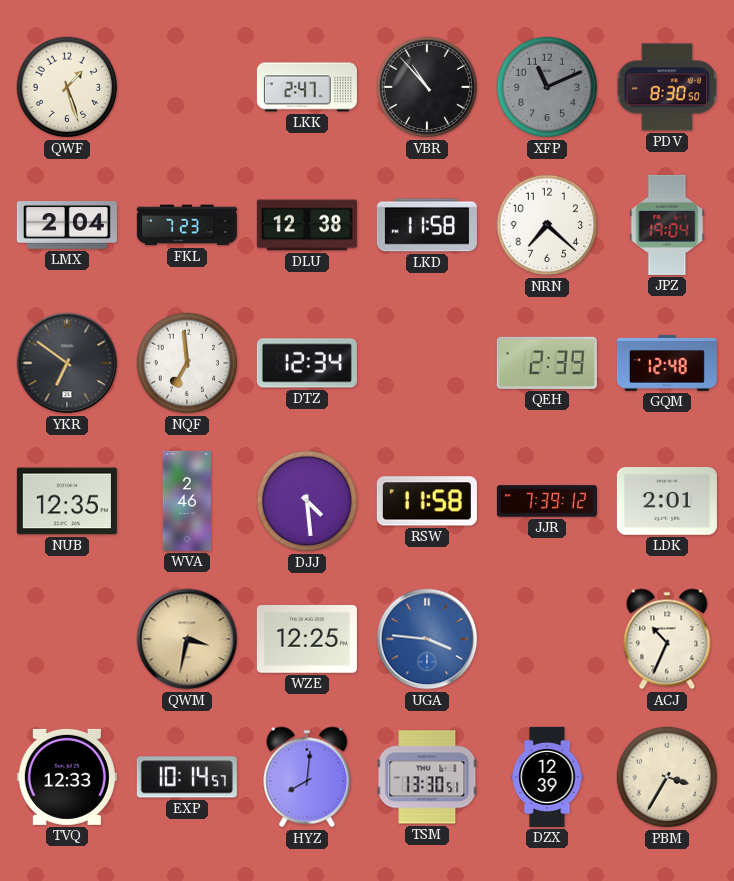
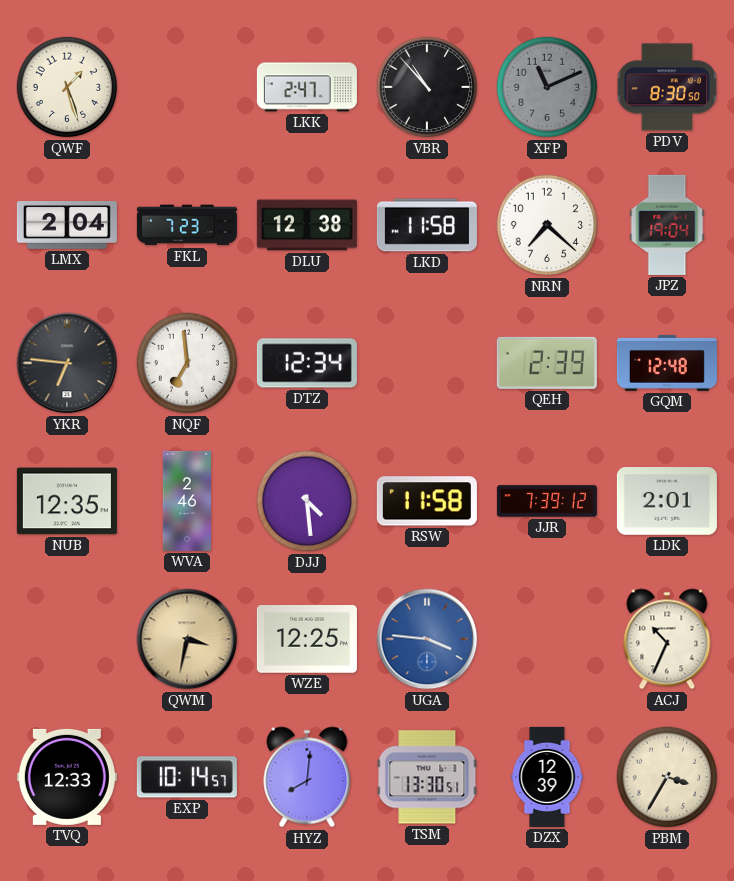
YKR: 6:51 -> 6:46
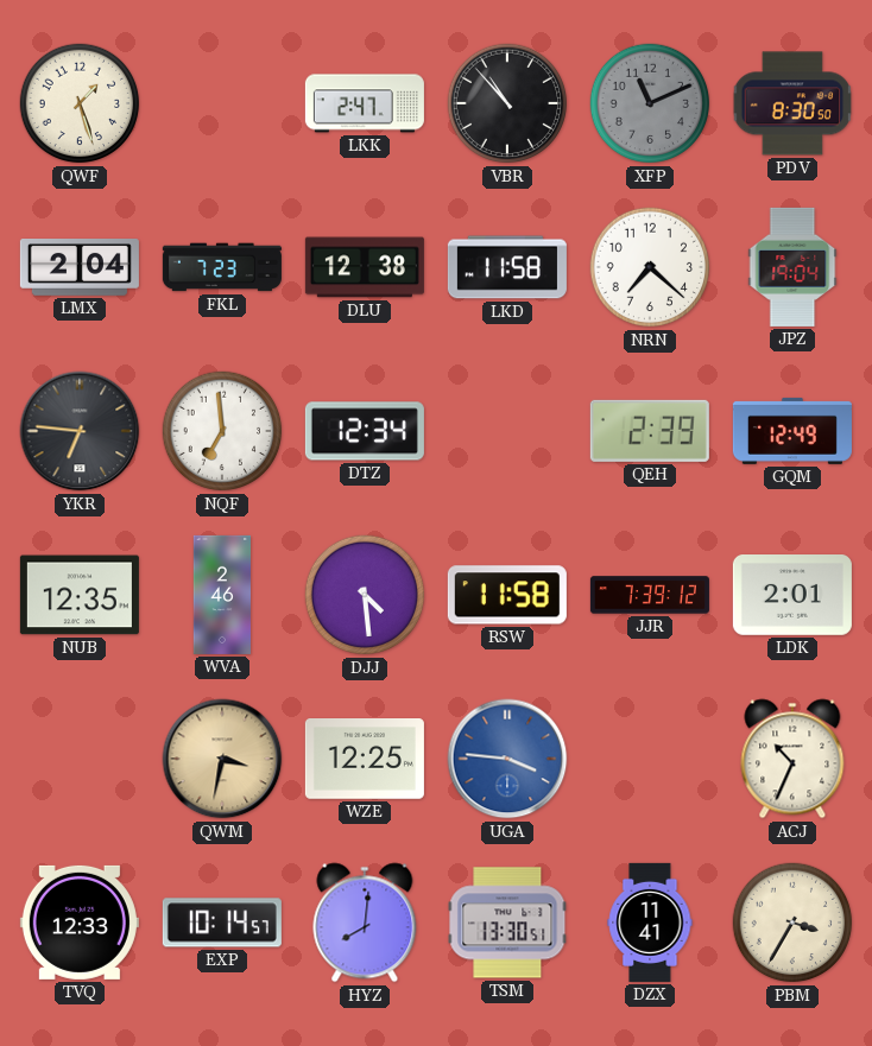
GQM: 12:48 -> 12:49
DZX: 12:39 -> 11:41
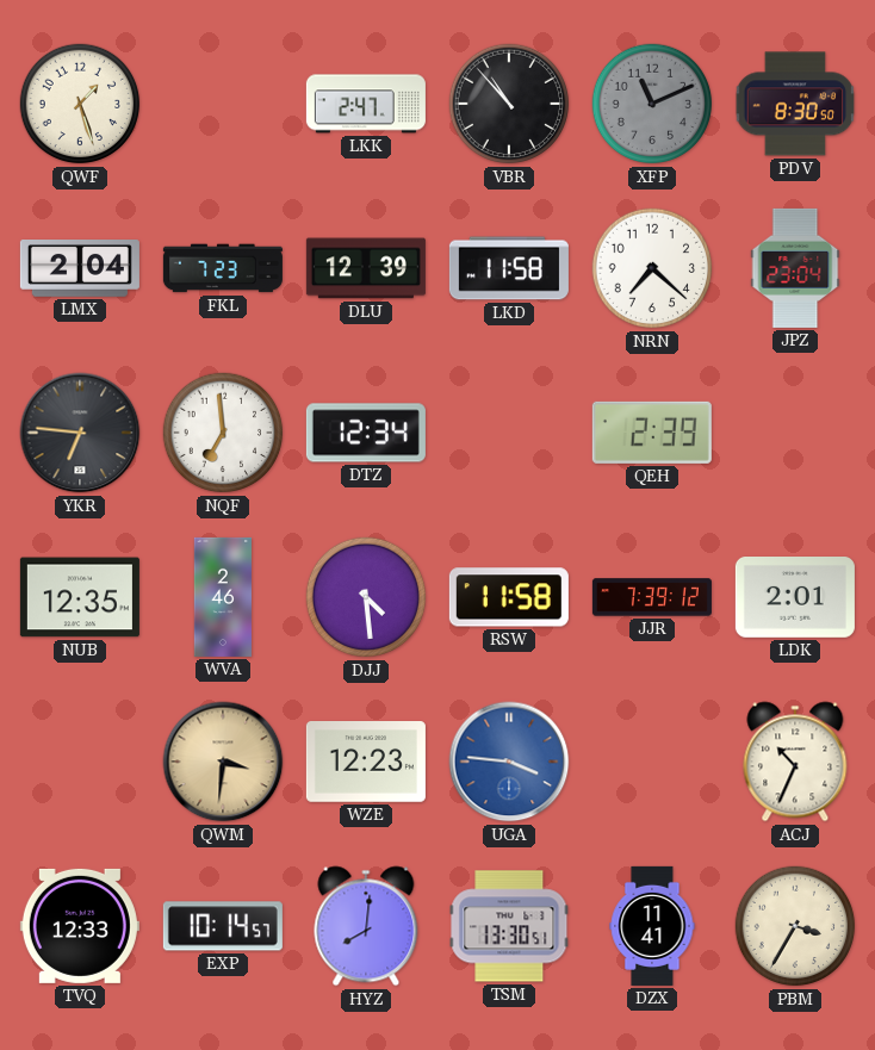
DLU: 12:38 -> 12:39
JPZ: 19:04 -> 23:04
GQM: 12:49 -> none
QWM: 3:32 -> 3:31
WZE: 12:25 -> 12:23
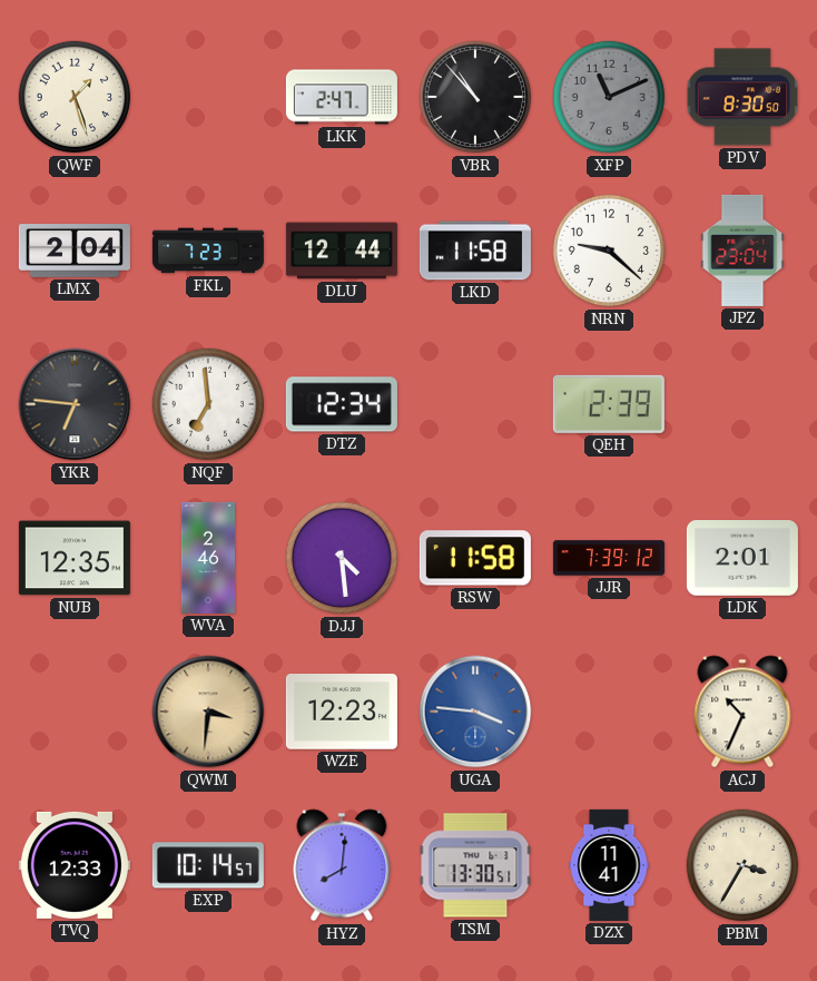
DLU: 12:39 -> 12:44
NRN: 7:22 -> 9:22
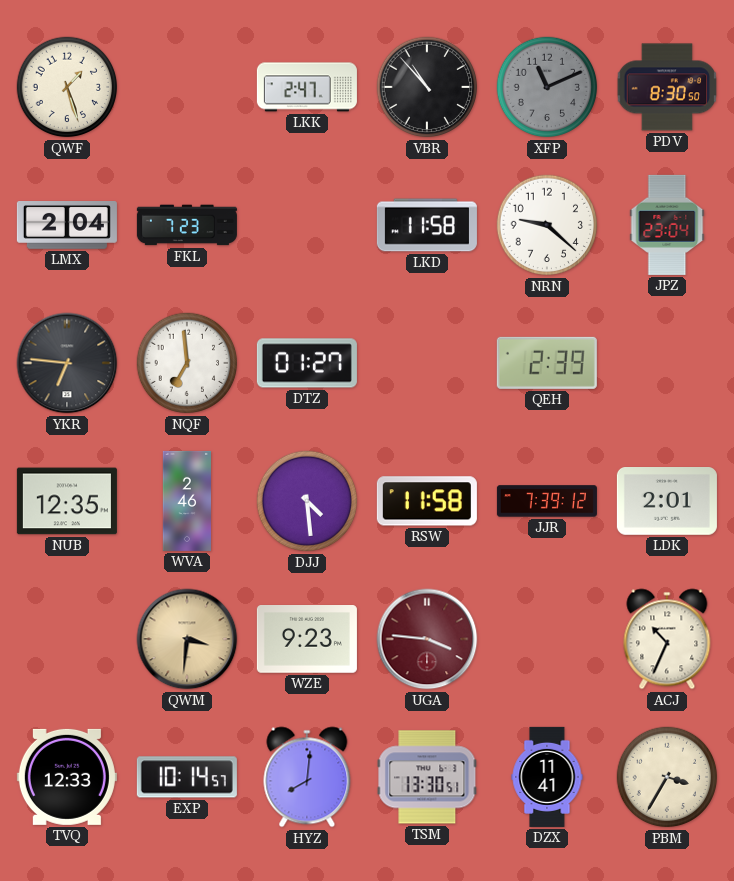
DLU: 12:44 -> none
DTZ: 12:34 -> 01:27
WZE: 12:23 -> 9:23
UGA dial: blue -> burgundy
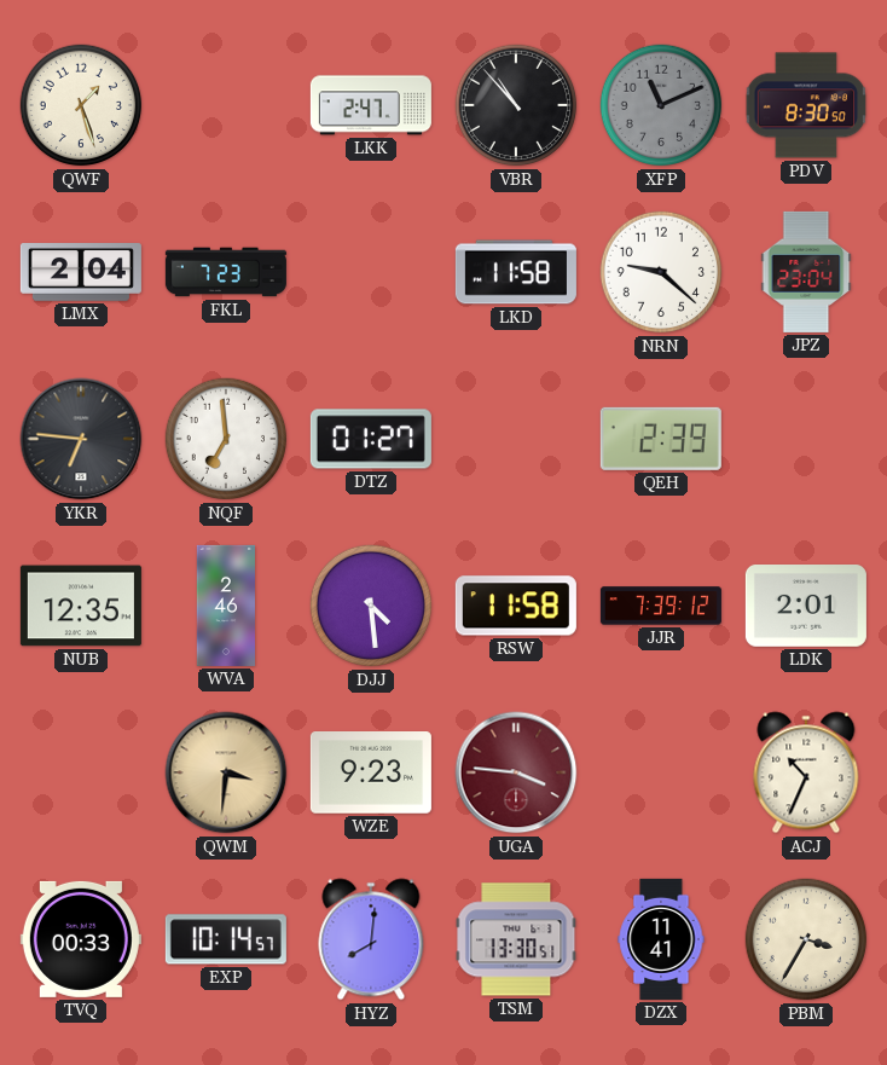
TVQ: 12:33 -> 00:33
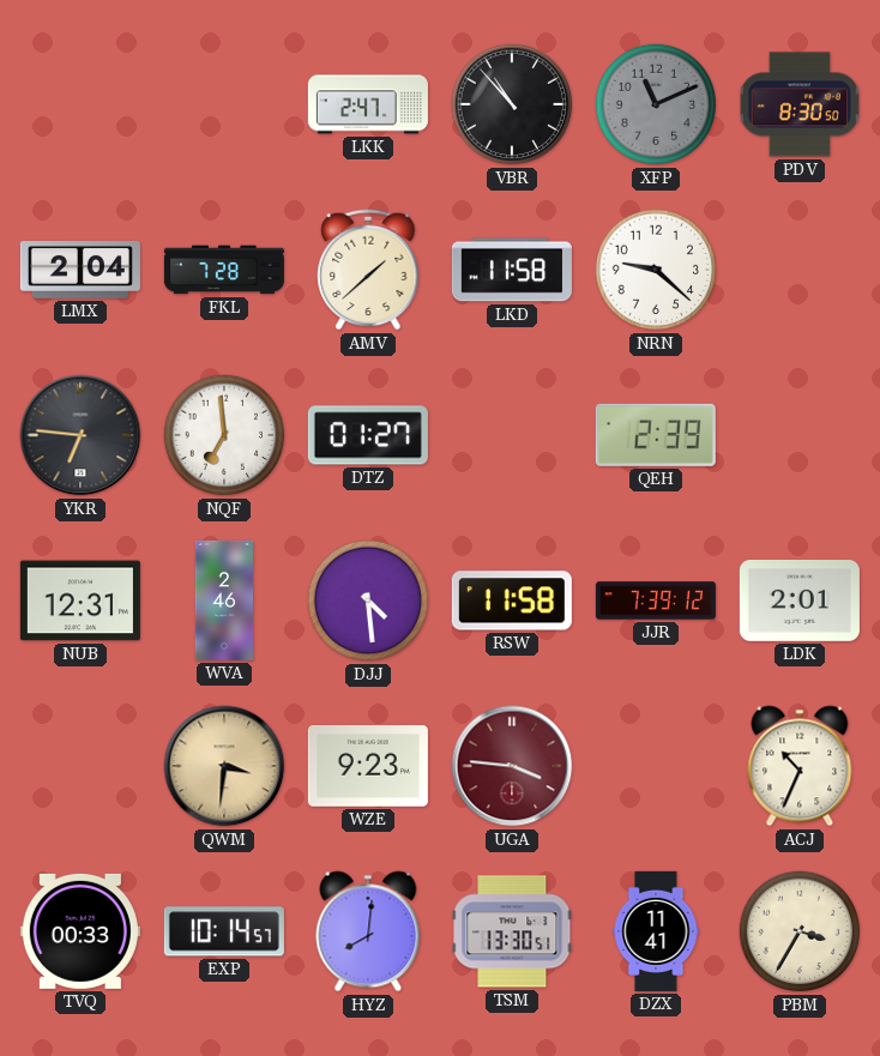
QWF: 1:27 -> none
FKL: 7:23 -> 7:28
AMV: none -> 1:38
JPZ: 23:04 -> none
NUB: 12:35 -> 12:31
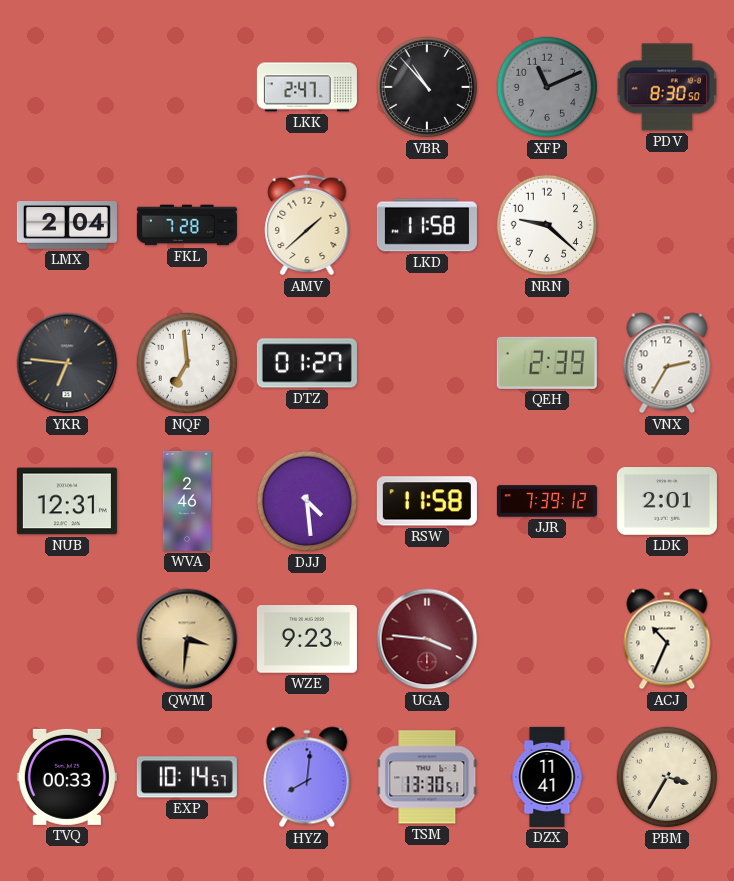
VNX: none -> 2:35
